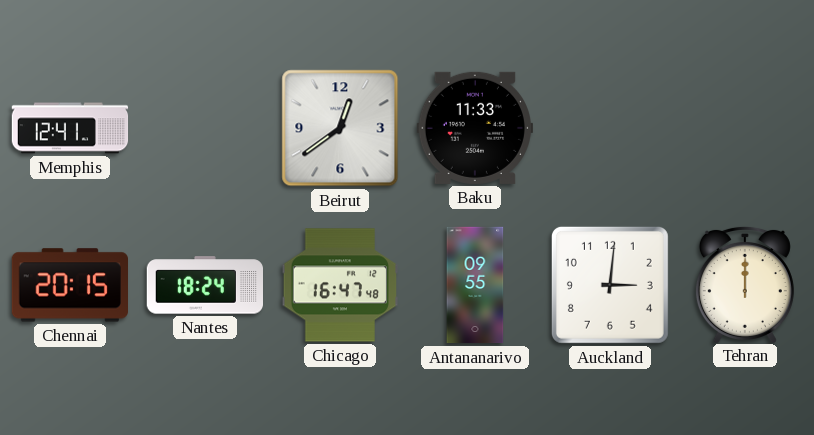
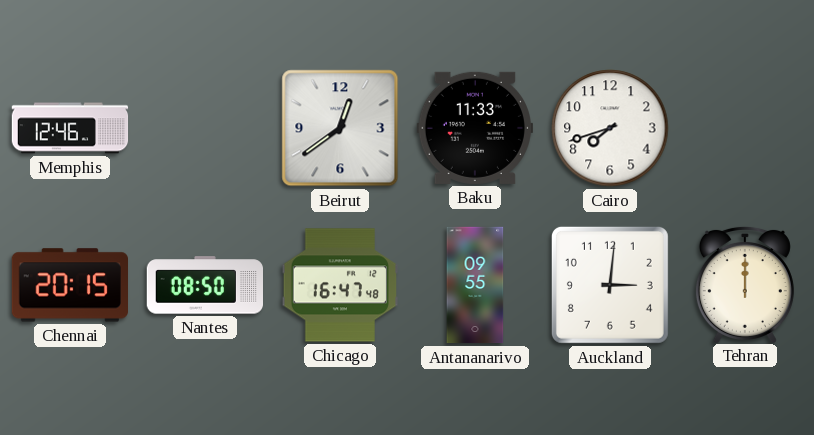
Memphis: 12:41 -> 12:46
Cairo: none -> 7:42
Nantes: 18:24 -> 08:50
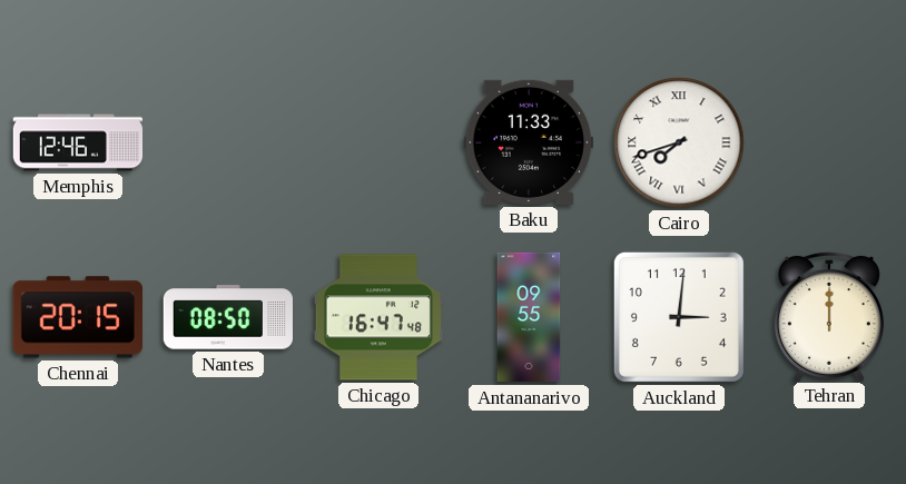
Beirut: 12:39 -> none
Cairo numerals: Arabic -> Roman
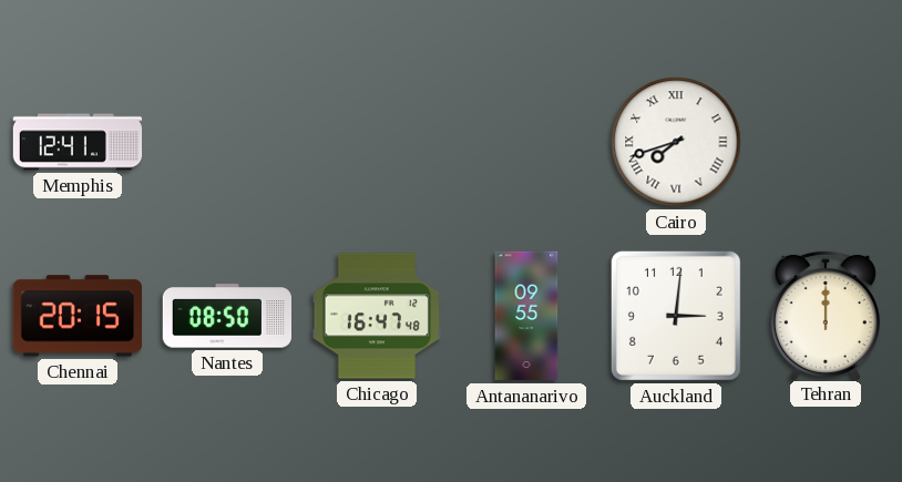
Memphis: 12:46 -> 12:41
Baku: 11:33 -> none
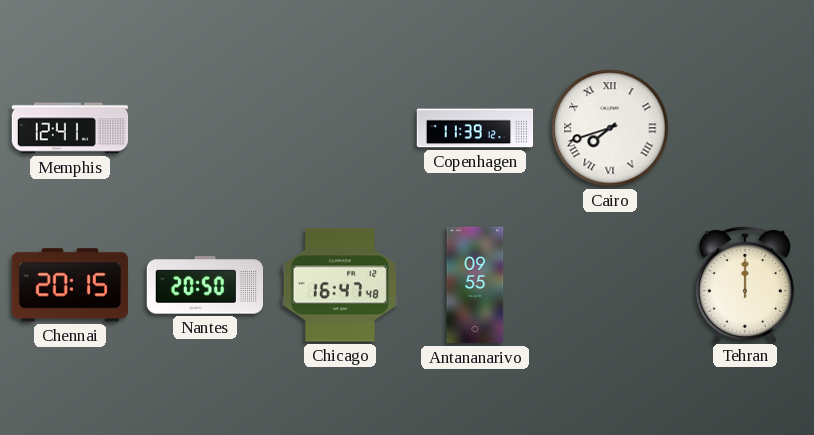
Copenhagen: none -> 11:39
Nantes: 08:50 -> 20:50
Auckland: 3:01 -> none
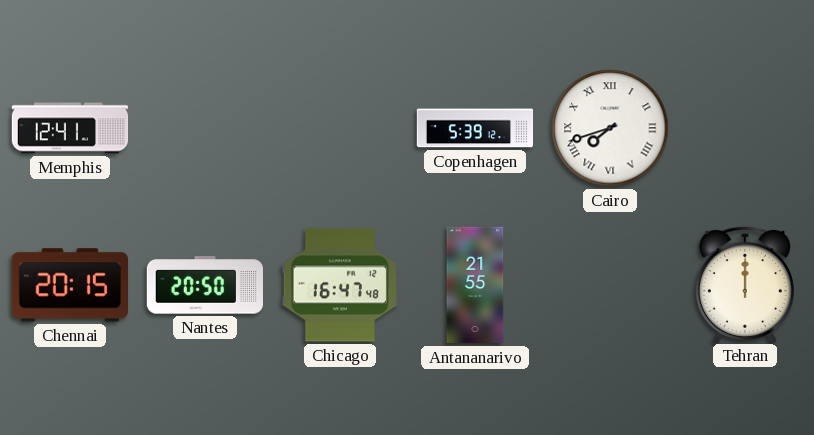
Copenhagen: 11:39 -> 5:39
Antananarivo: 09:55 -> 21:55
